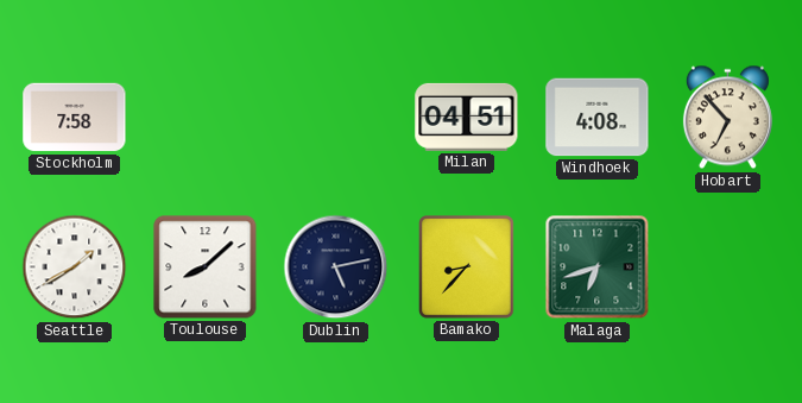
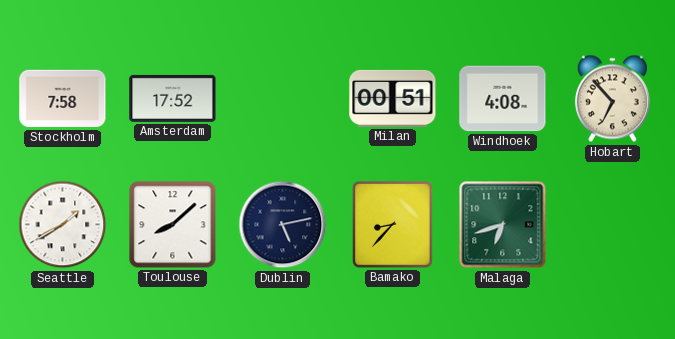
Amsterdam: none -> 17:52
Milan: 04:51 -> 00:51
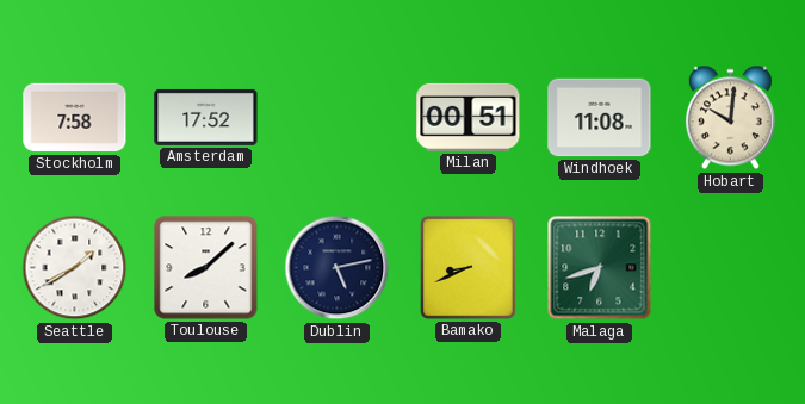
Windhoek: 4:08 -> 11:08
Hobart: 6:53 -> 10:01
Bamako: 8:37 -> 8:41
